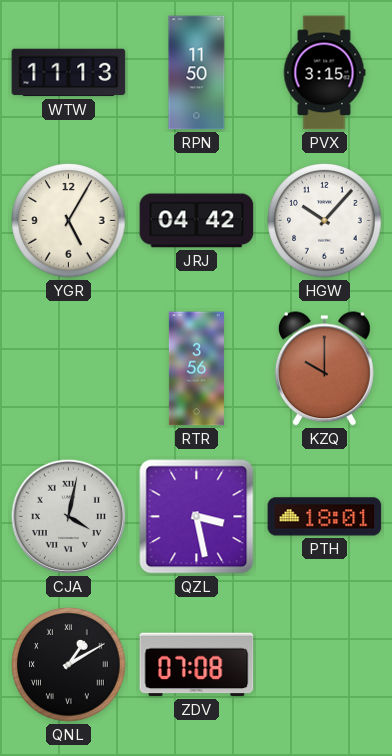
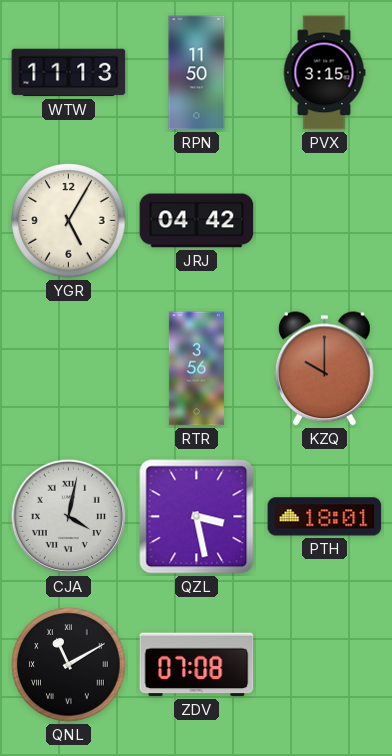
HGW: 10:07 -> none
QNL: 1:10 -> 11:10
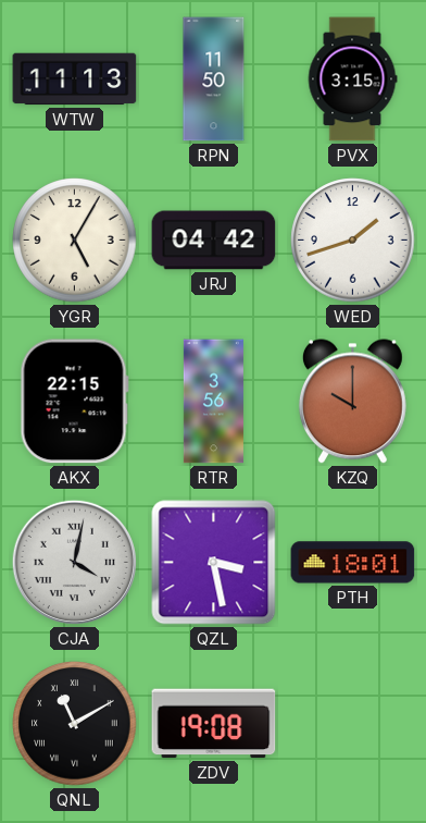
WED: none -> 1:42
AKX: none -> 22:15
ZDV: 07:08 -> 19:08
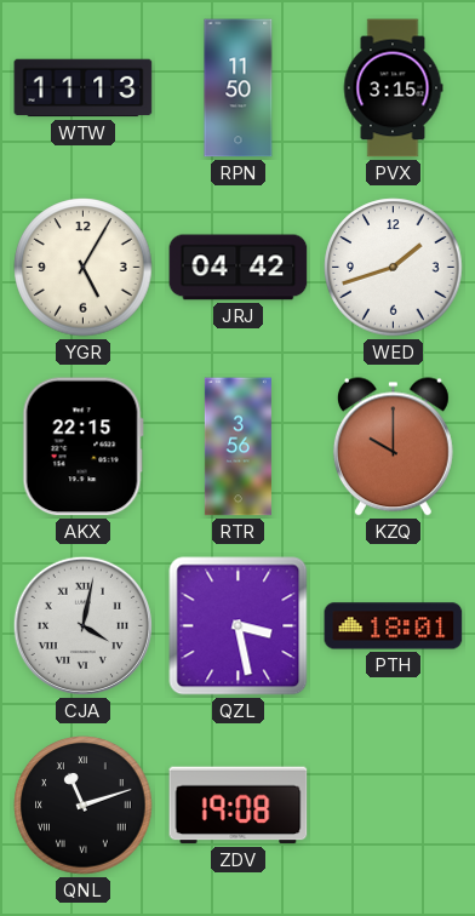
QNL: 11:10 -> 11:12
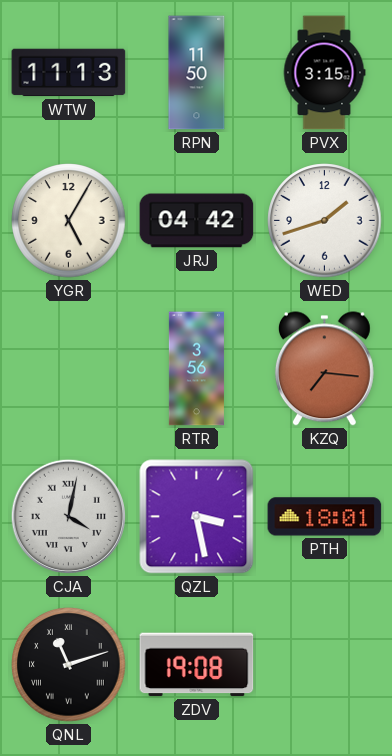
AKX: 22:15 -> none
KZQ: 10:00 -> 7:16
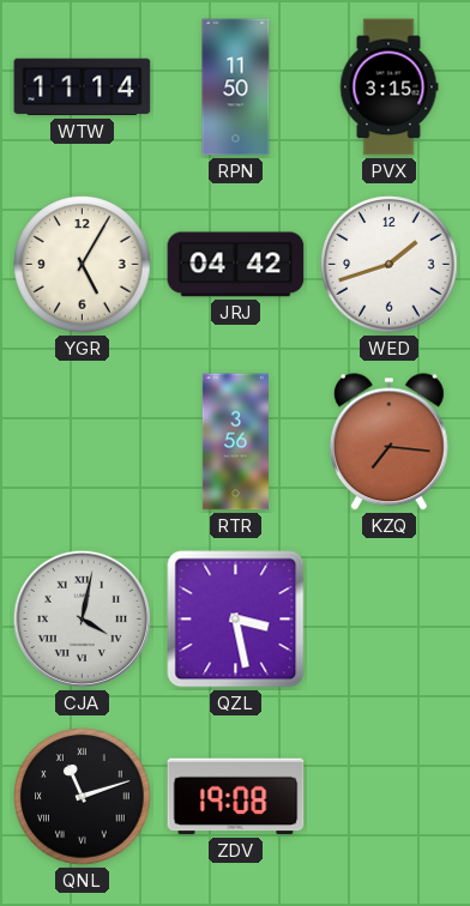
WTW: 11:13 -> 11:14
PTH: 18:01 -> none
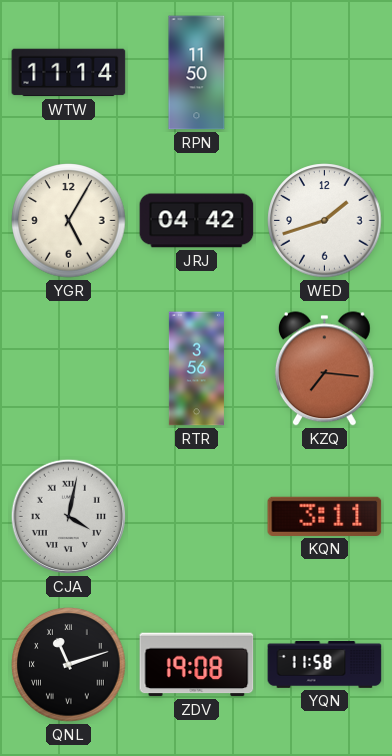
PVX: 3:15 -> none
QZL: 3:28 -> none
KQN: none -> 3:11
YQN: none -> 11:58
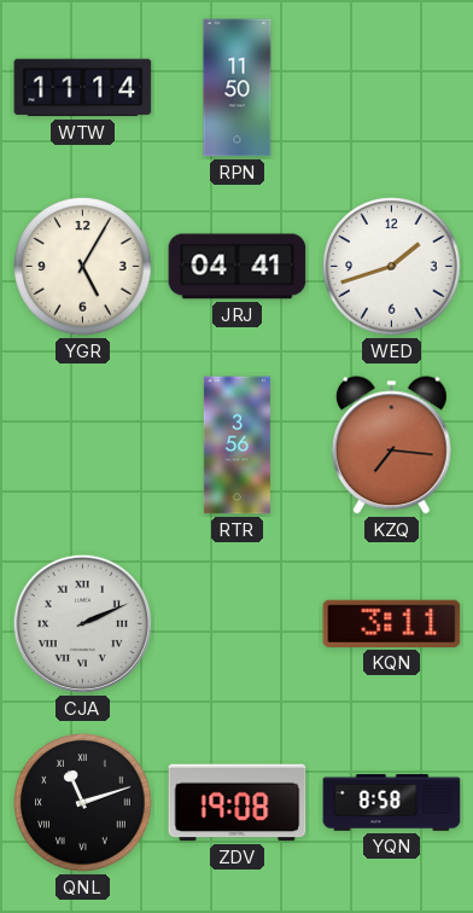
JRJ: 04:42 -> 04:41
CJA: 4:02 -> 2:11
YQN: 11:58 -> 8:58
